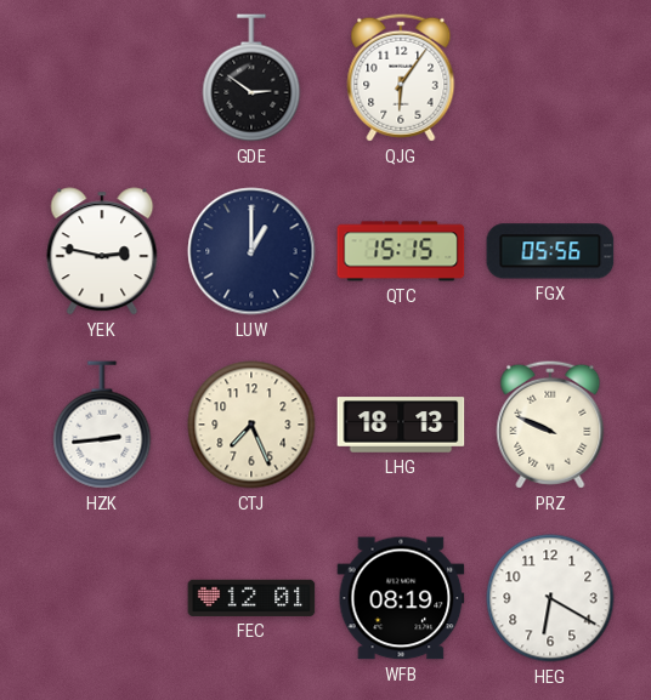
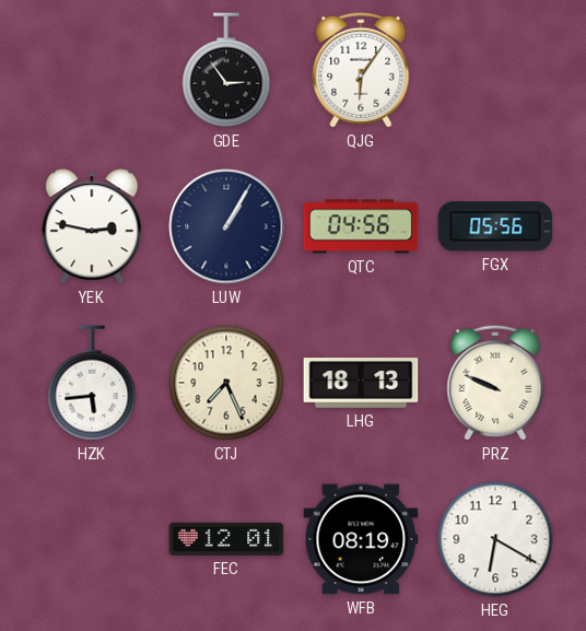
GDE: 2:51 -> 2:54
LUW: 1:00 -> 1:05
QTC: 15:15 -> 04:56
HZK: 2:44 -> 5:44
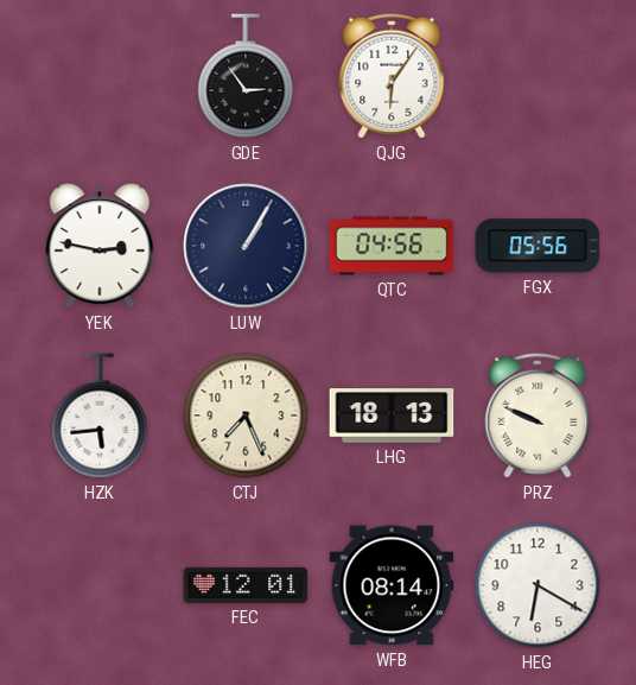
WFB: 08:19 -> 08:14
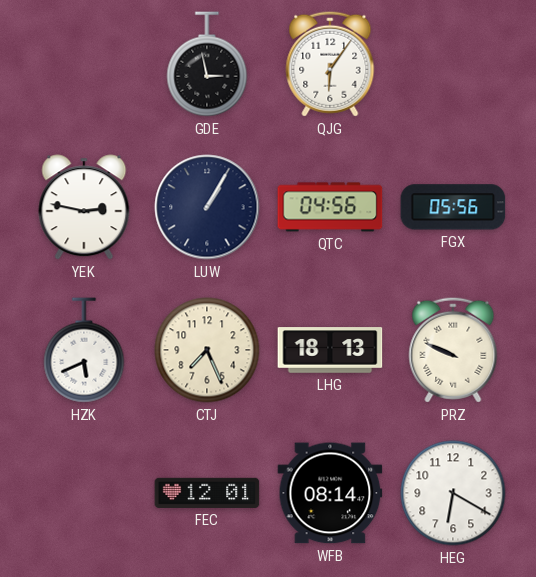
GDE: 2:54 -> 2:58
HZK: 5:44 -> 5:41
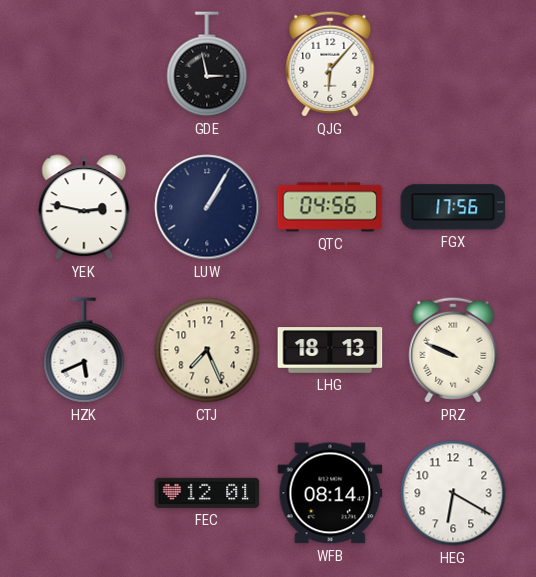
QJG: 6:06 -> 6:07
FGX: 05:56 -> 17:56
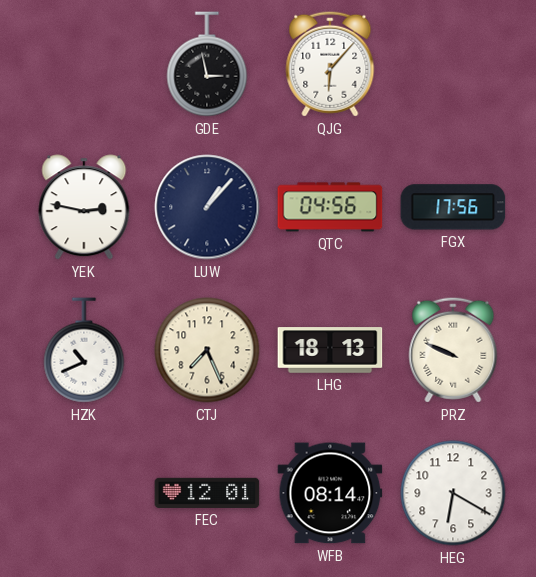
LUW: 1:05 -> 1:07
HZK: 5:41 -> 10:41
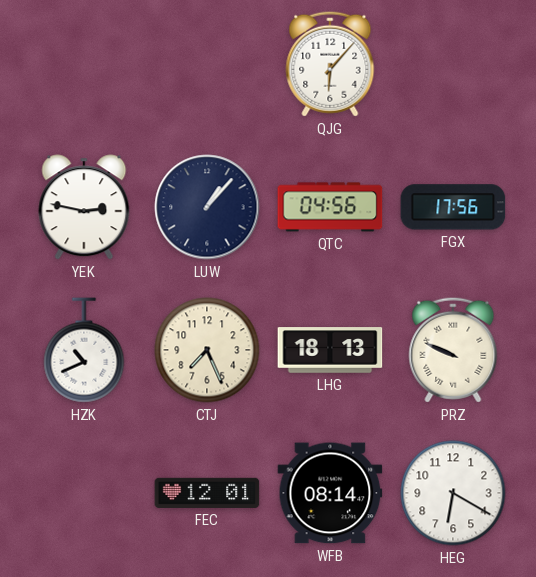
GDE: 2:58 -> none
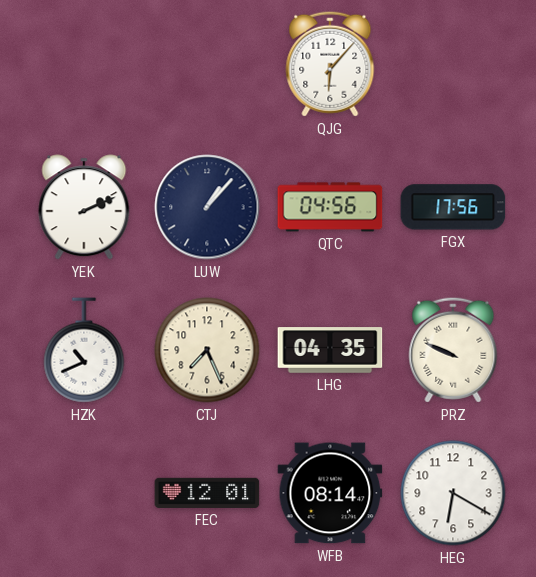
YEK: 2:47 -> 2:11
LHG: 18:13 -> 04:35
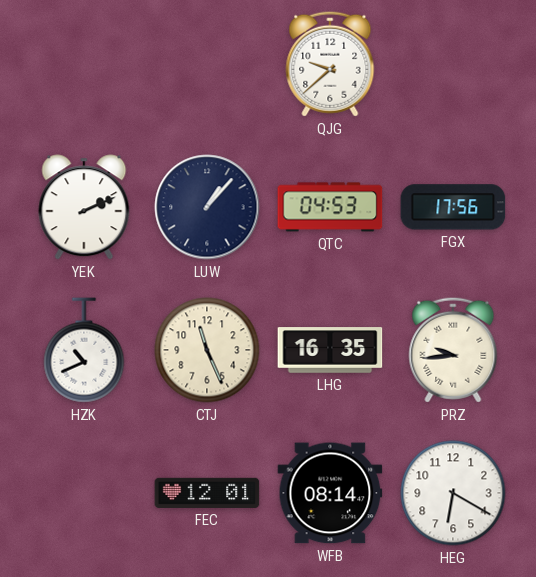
QJG: 6:07 -> 9:38
QTC: 04:56 -> 04:53
CTJ: 7:26 -> 11:26
LHG: 04:35 -> 16:35
PRZ: 9:49 -> 9:44
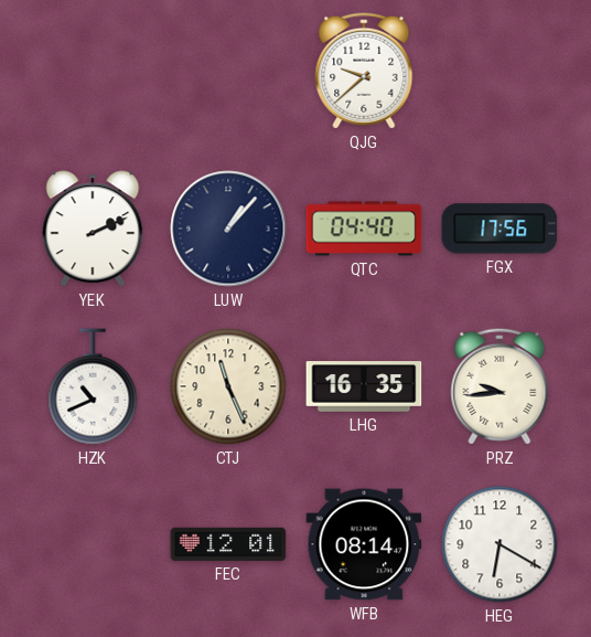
QTC: 04:53 -> 04:40
